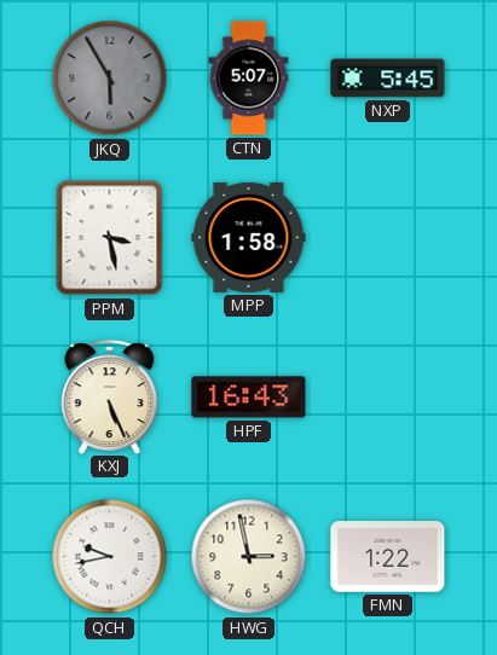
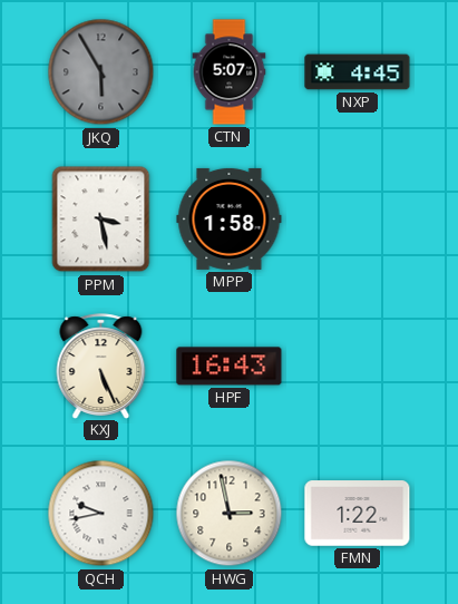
NXP: 5:45 -> 4:45
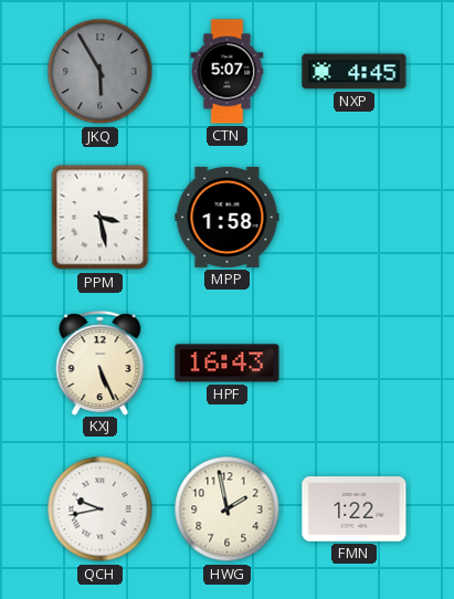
HWG: 2:58 -> 1:58
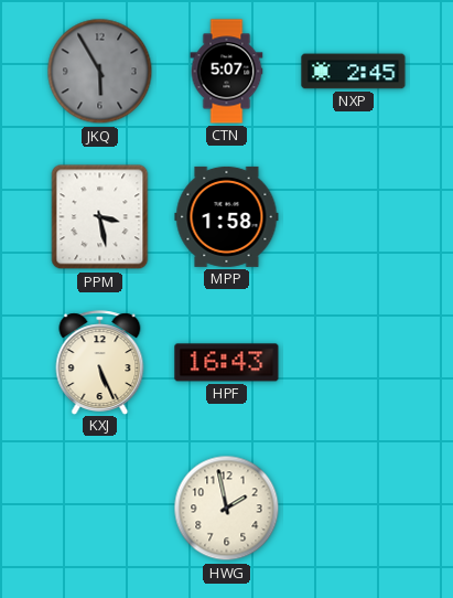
NXP: 4:45 -> 2:45
QCH: 9:43 -> none
FMN: 1:22 -> none
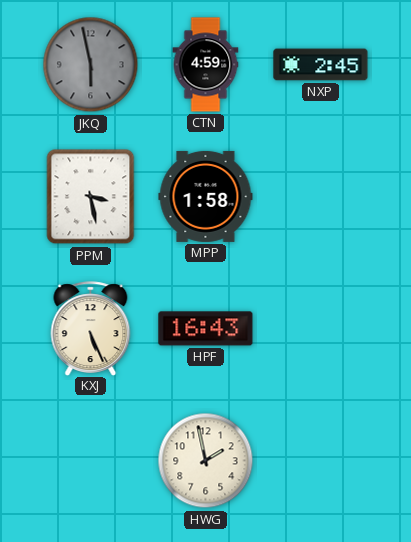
JKQ: 5:55 -> 5:58
CTN: 5:07 -> 4:59
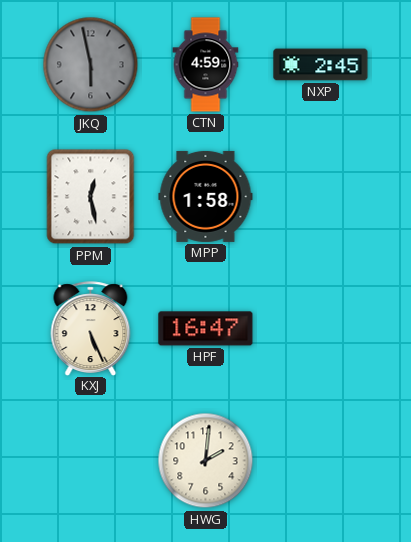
PPM: 3:28 -> 12:28
HPF: 16:43 -> 16:47
HWG: 1:58 -> 2:01
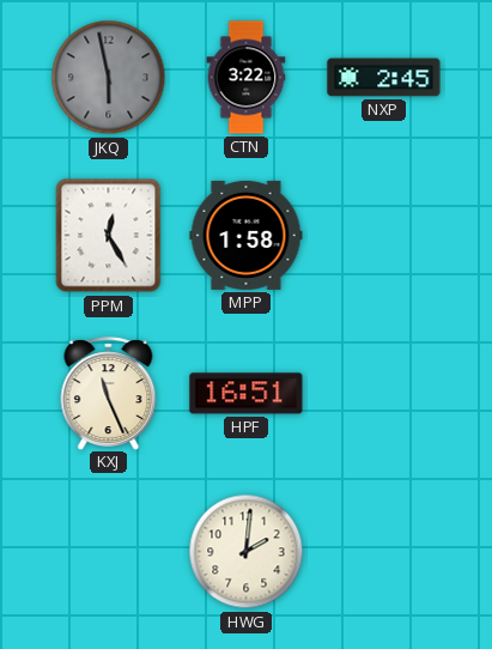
CTN: 4:59 -> 3:22
PPM: 12:28 -> 12:25
KXJ: 5:26 -> 11:26
HPF: 16:47 -> 16:51
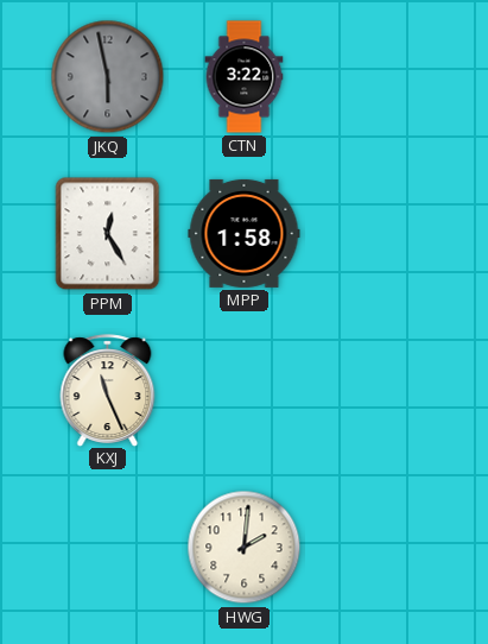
NXP: 2:45 -> none
HPF: 16:51 -> none
